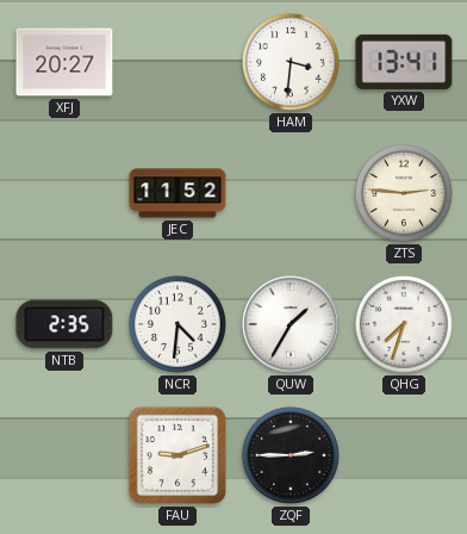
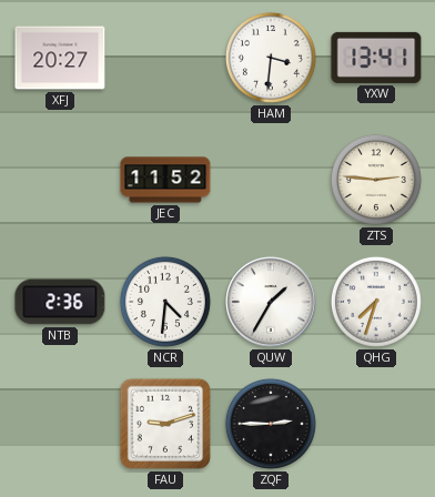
NTB: 2:35 -> 2:36
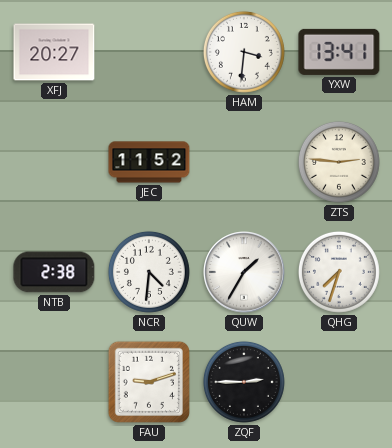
NTB: 2:36 -> 2:38
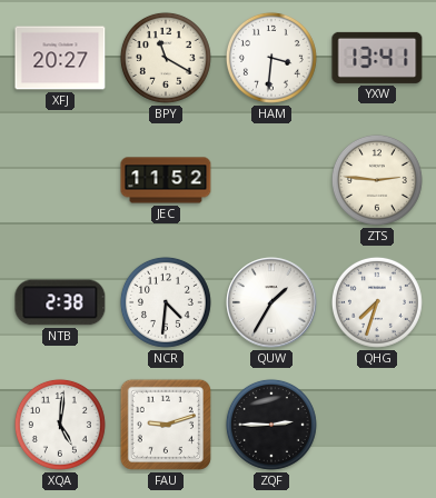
BPY: none -> 11:20
XQA: none -> 5:01
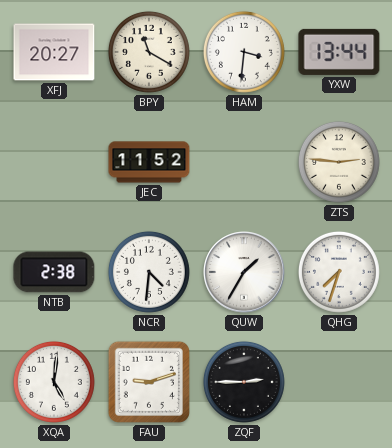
YXW: 13:41 -> 13:44
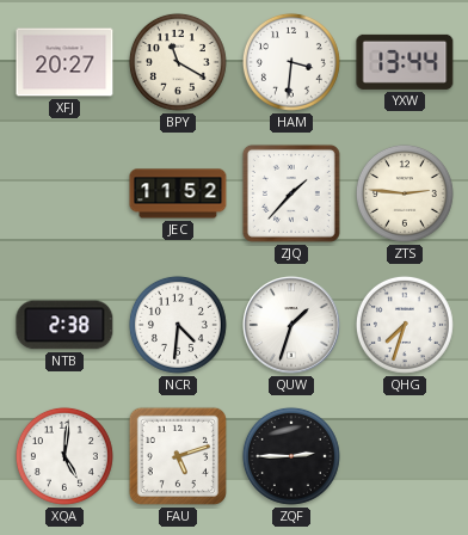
ZJQ: none -> 1:37
QUW: 1:35 -> 1:33
FAU: 9:12 -> 5:12
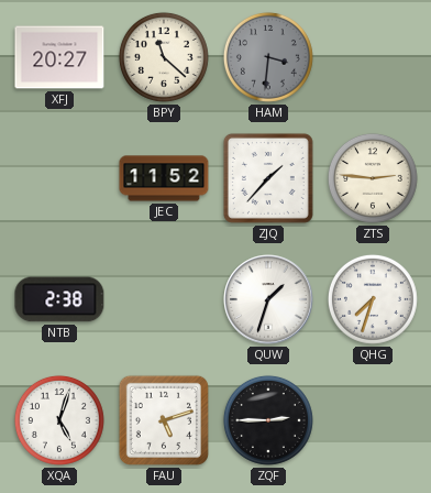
BPY: 11:20 -> 11:22
HAM dial: white -> grey
YXW: 13:44 -> none
NCR: 4:31 -> none
XQA: 5:01 -> 5:03
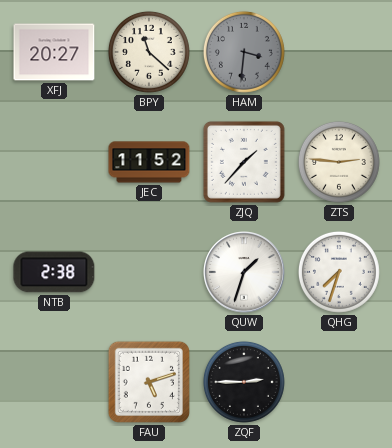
XQA: 5:03 -> none
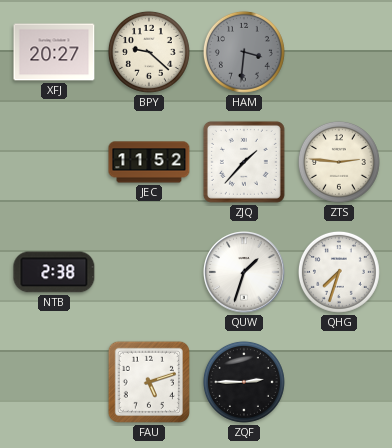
BPY: 11:22 -> 9:22
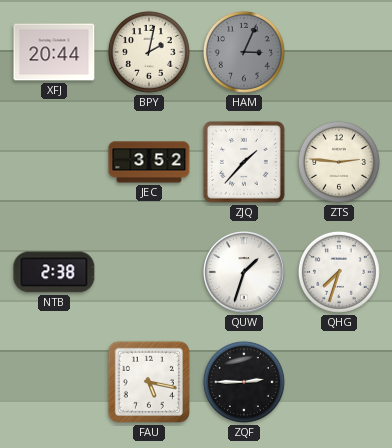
XFJ: 20:27 -> 20:44
BPY: 9:22 -> 2:02
HAM: 3:31 -> 3:04
JEC: 11:52 -> 3:52
FAU: 5:12 -> 5:17
